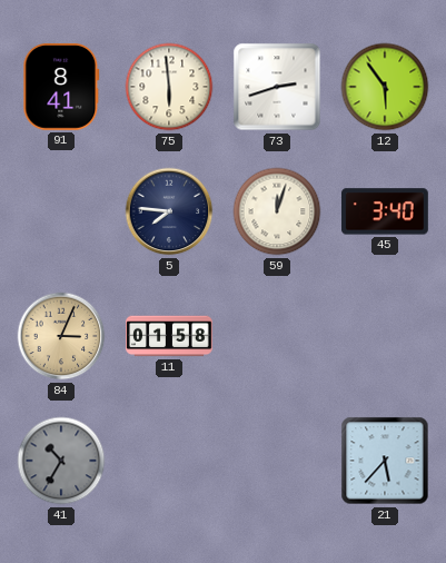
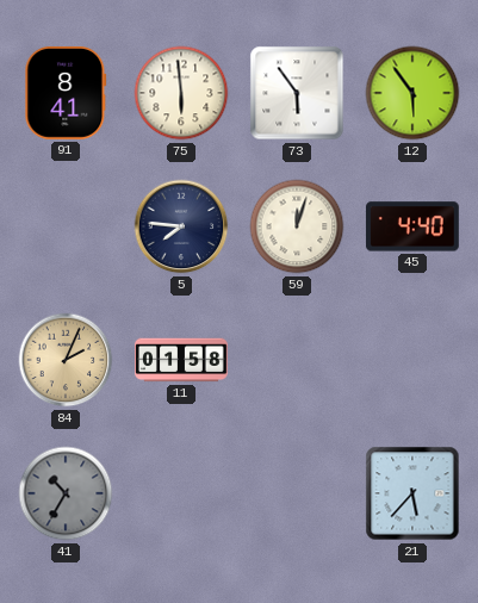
73: 2:42 -> 5:54
45: 3:40 -> 4:40
84: 3:04 -> 2:04
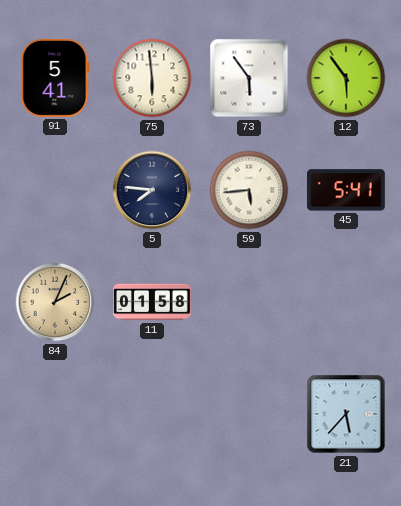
91: 8:41 -> 5:41
59: 12:03 -> 5:44
45: 4:40 -> 5:41
41: 10:35 -> none
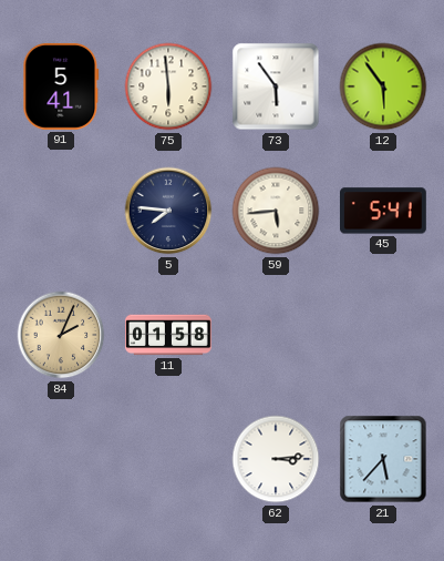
62: none -> 3:14
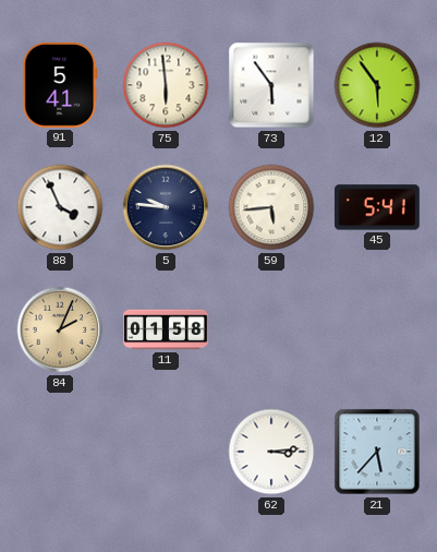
88: none -> 3:56
5: 7:46 -> 9:46
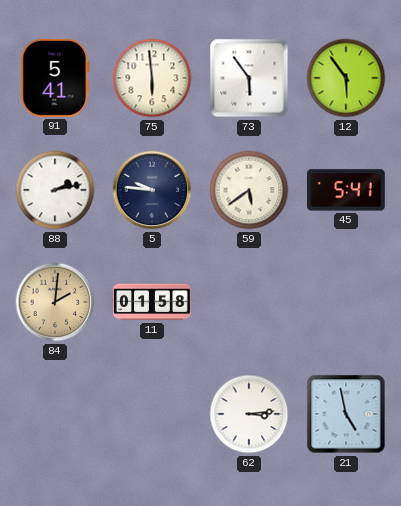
88: 3:56 -> 2:13
59: 5:44 -> 5:39
84: 2:04 -> 2:01
21: 5:37 -> 4:58
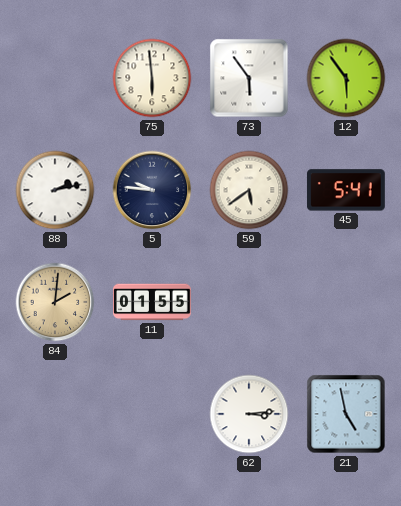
91: 5:41 -> none
11: 01:58 -> 01:55
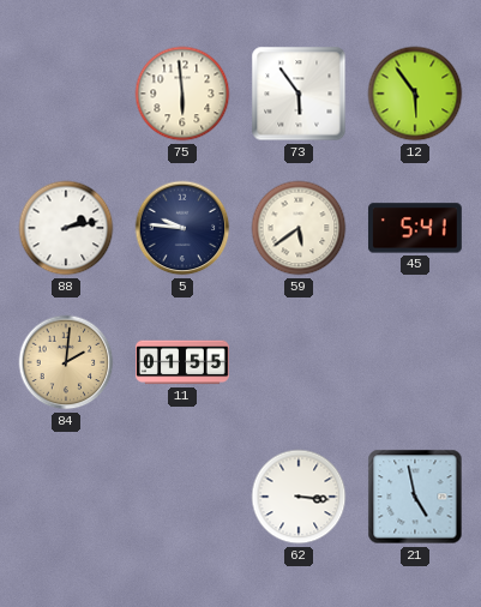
62: 3:14 -> 3:16
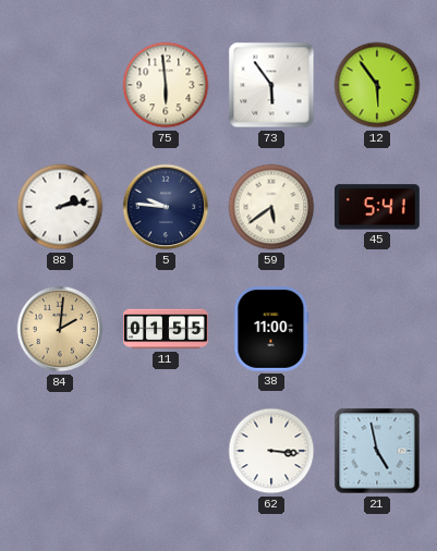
38: none -> 11:00
